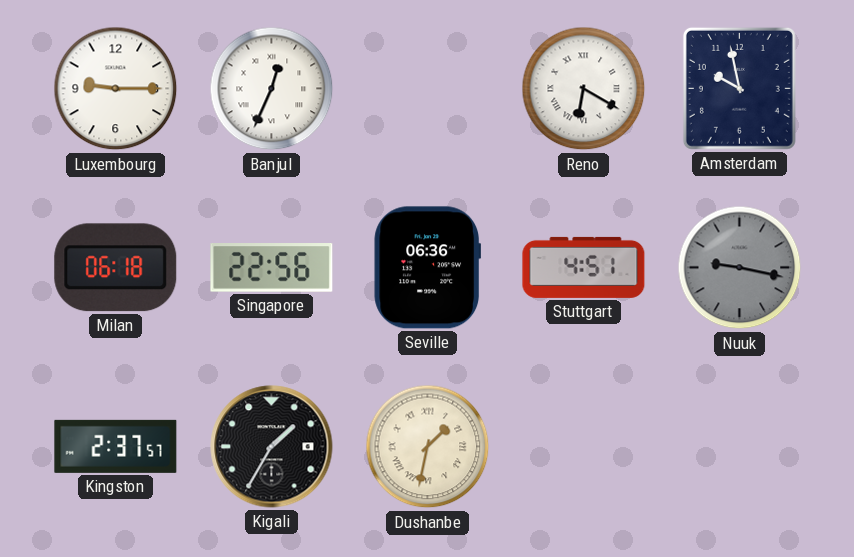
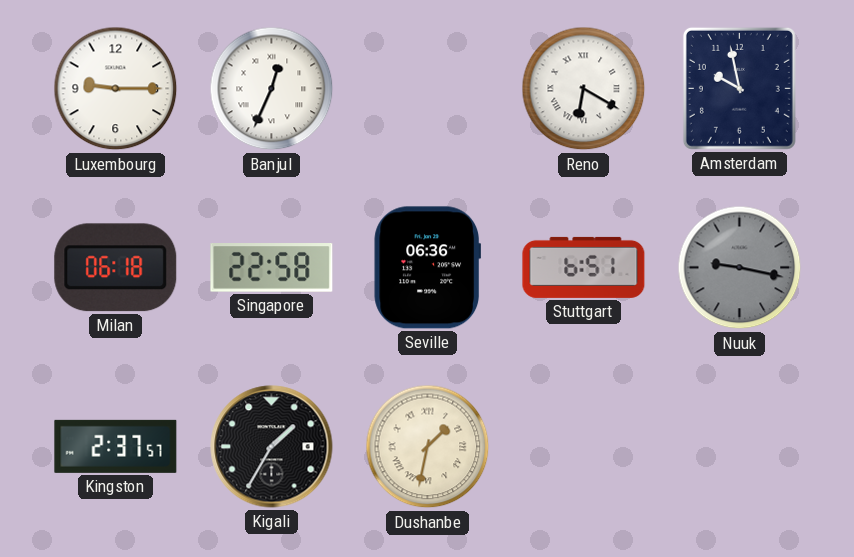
Singapore: 22:56 -> 22:58
Stuttgart: 4:51 -> 6:51
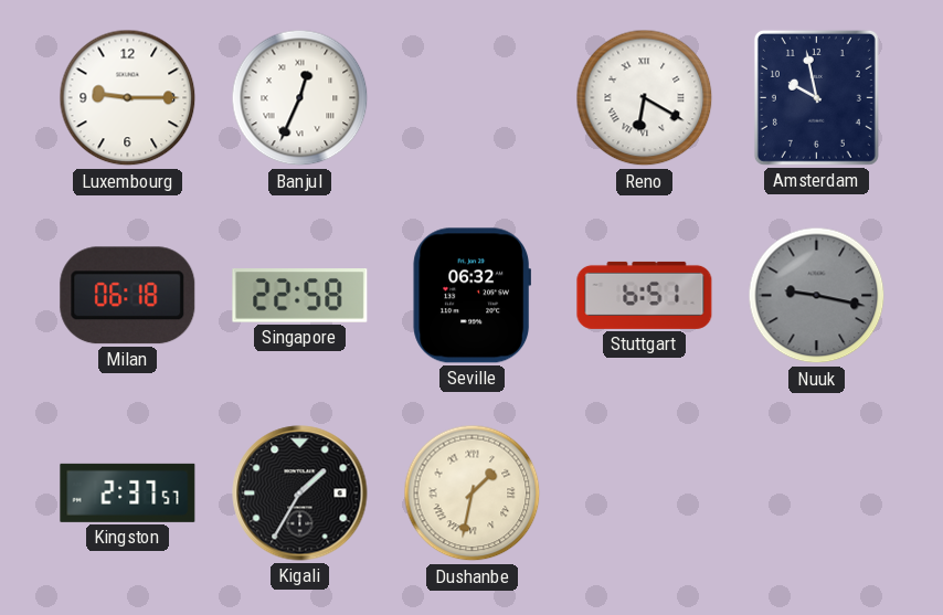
Seville: 06:36 -> 06:32
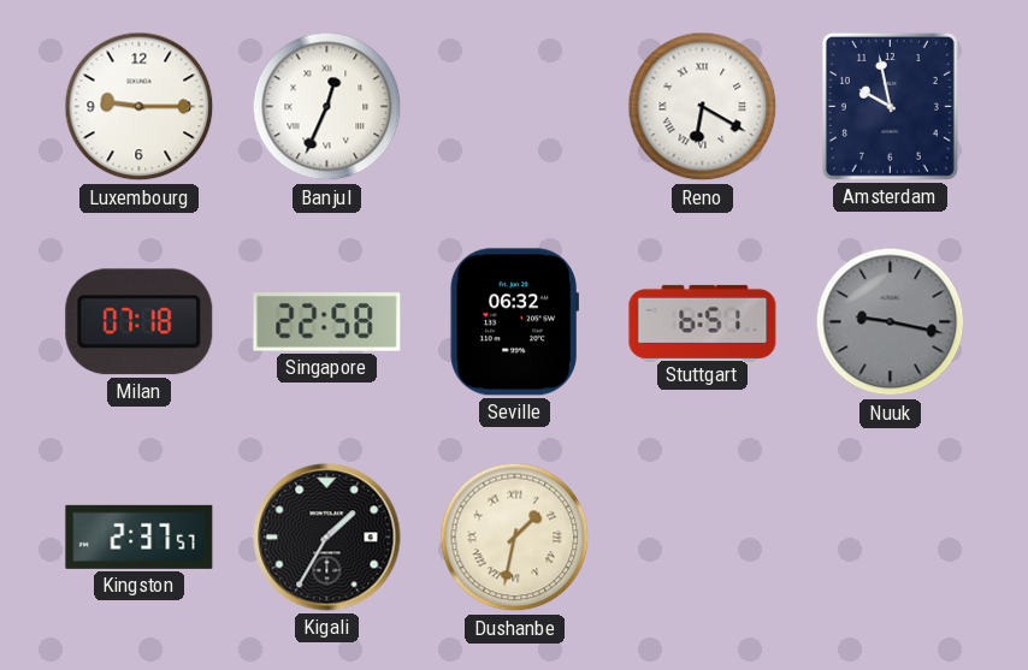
Milan: 06:18 -> 07:18
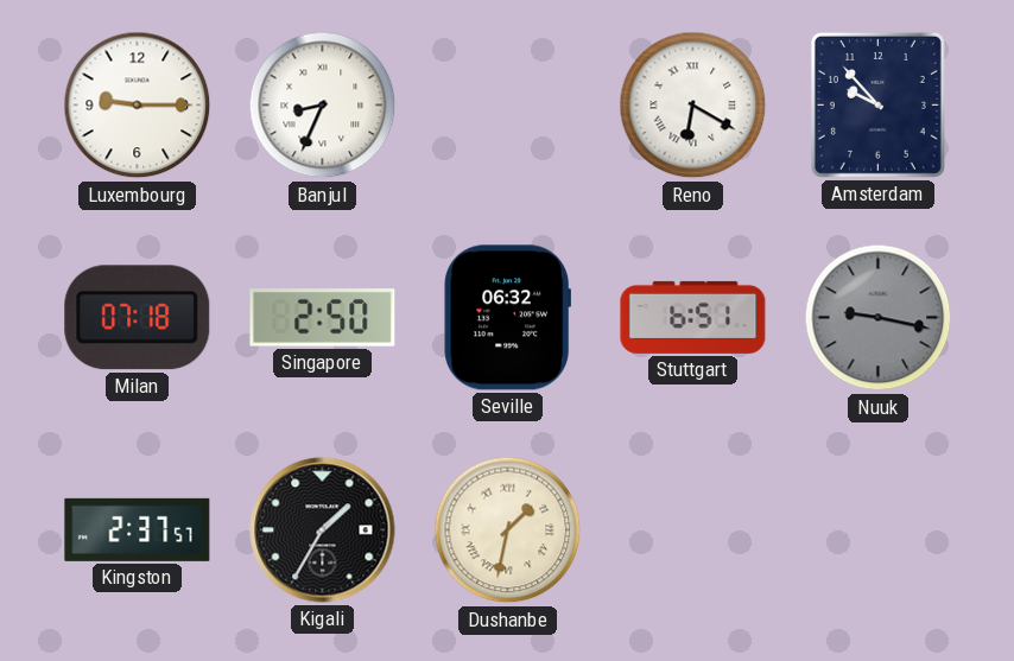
Banjul: 12:34 -> 8:34
Amsterdam: 9:58 -> 9:53
Singapore: 22:58 -> 2:50
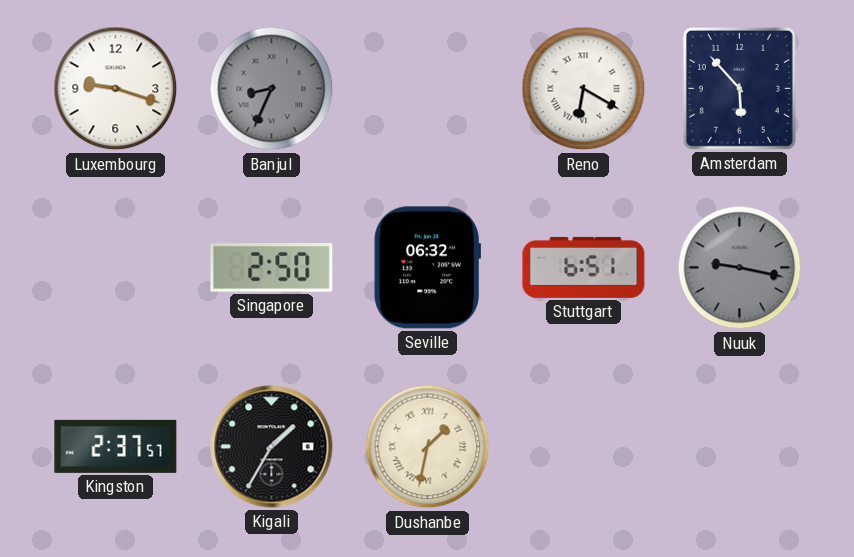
Luxembourg: 9:15 -> 9:18
Banjul dial: white -> grey
Amsterdam: 9:53 -> 5:53
Milan: 07:18 -> none
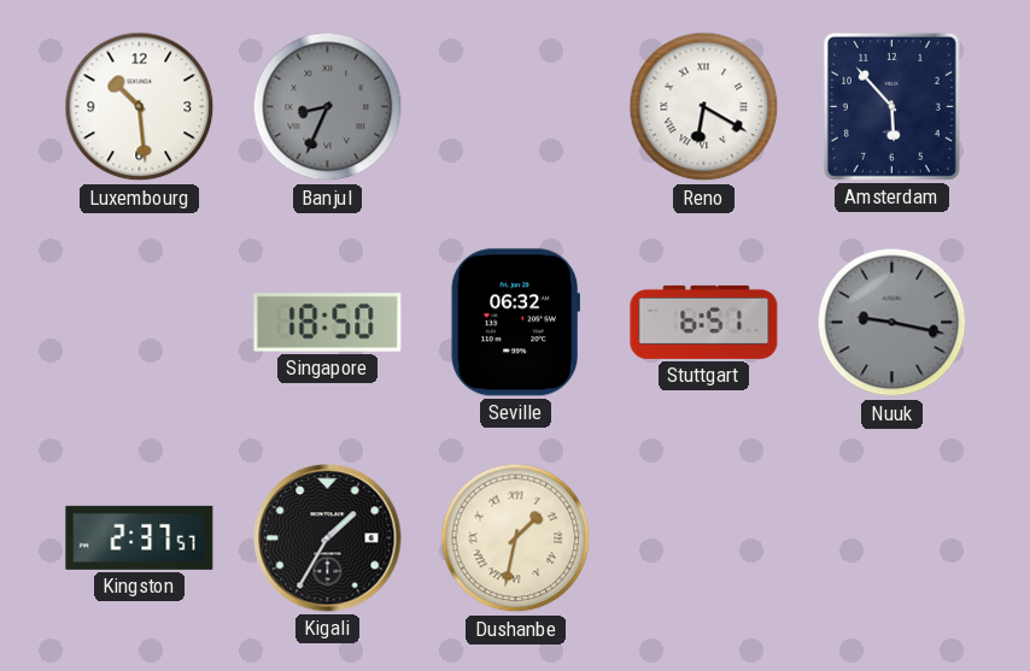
Luxembourg: 9:18 -> 10:29
Singapore: 2:50 -> 18:50
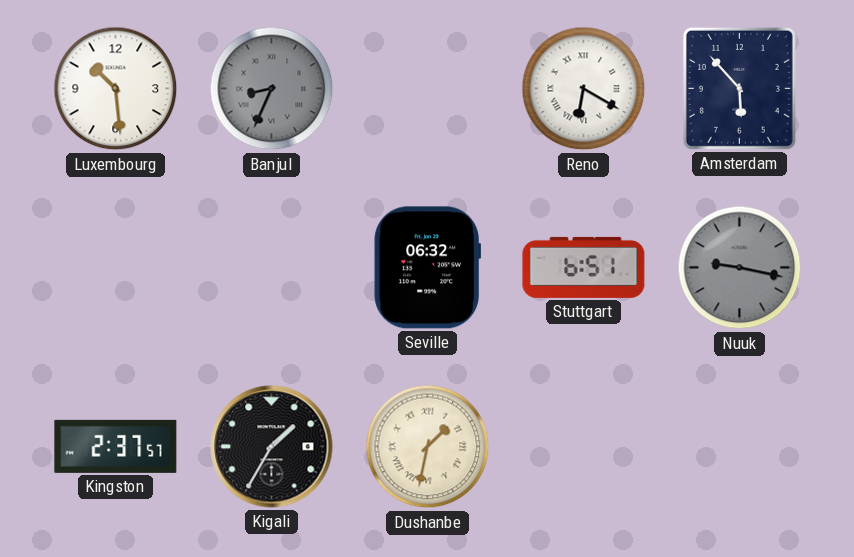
Singapore: 18:50 -> none
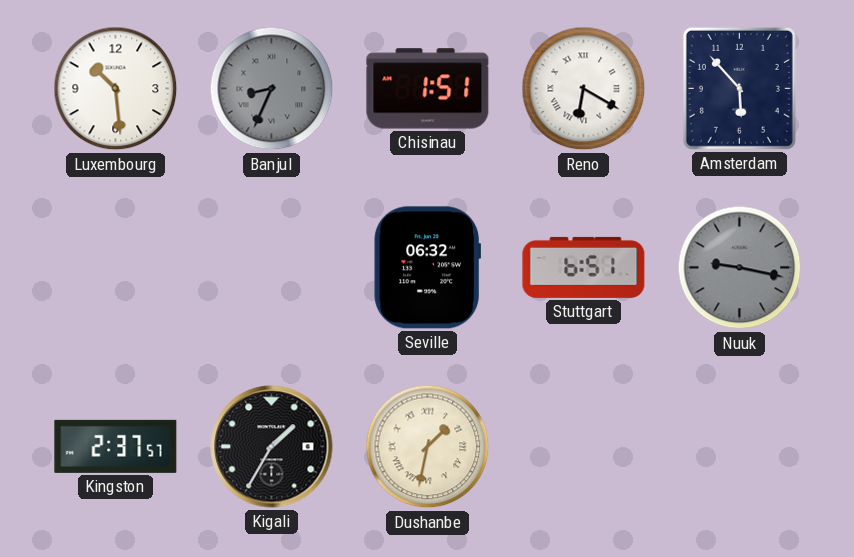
Chisinau: none -> 1:51
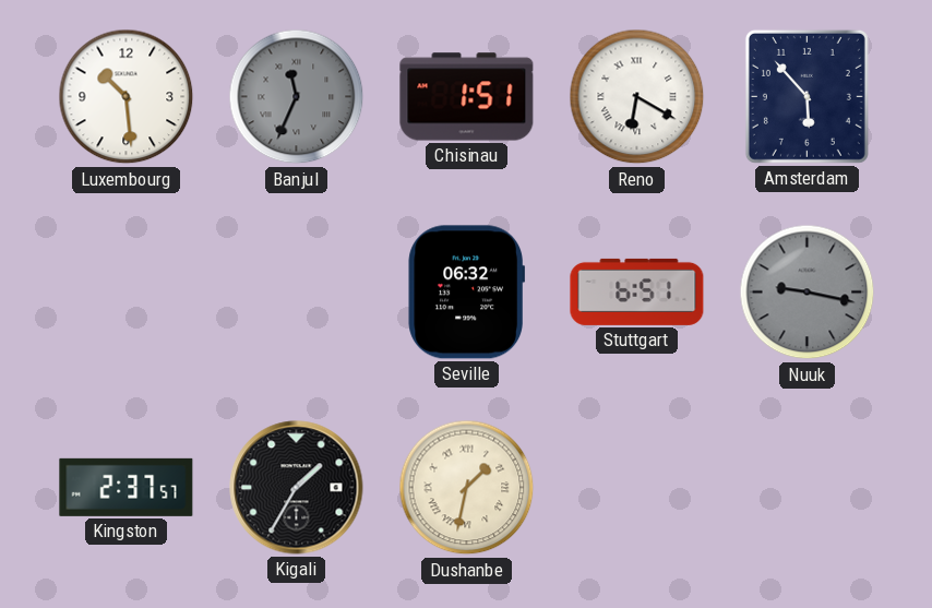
Banjul: 8:34 -> 11:34
